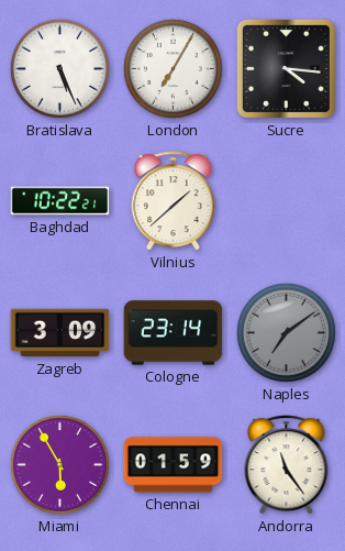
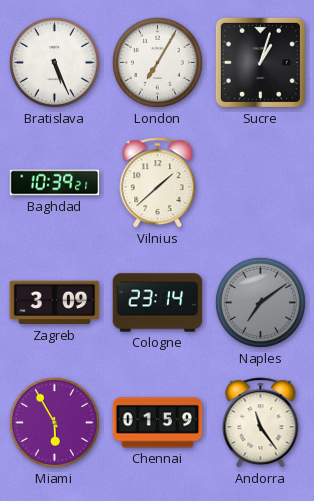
Sucre: 4:16 -> 1:03
Baghdad: 10:22 -> 10:39
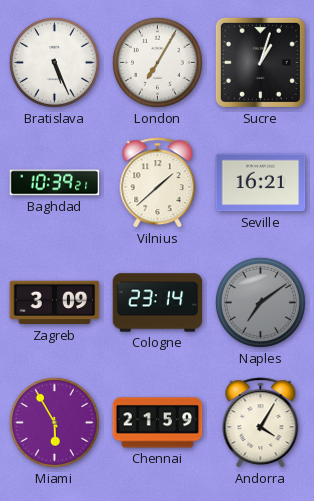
Seville: none -> 16:21
Chennai: 01:59 -> 21:59
Andorra: 11:24 -> 4:05
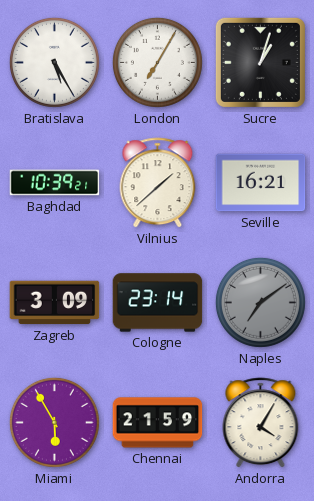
Bratislava: 5:26 -> 5:25
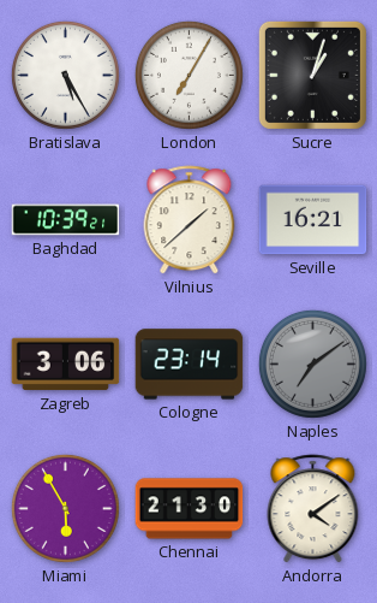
Zagreb: 3:09 -> 3:06
Chennai: 21:59 -> 21:30
Andorra: 4:05 -> 4:09
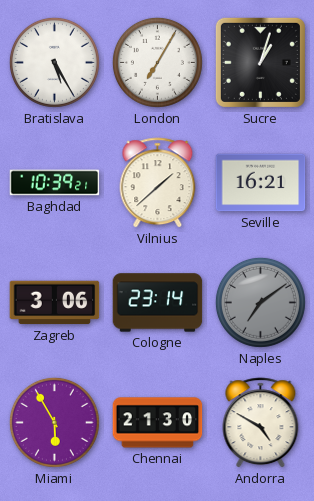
Andorra: 4:09 -> 4:50
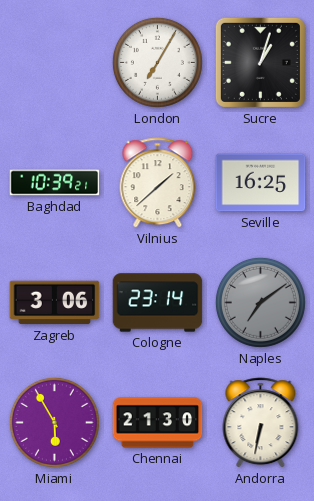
Bratislava: 5:25 -> none
Seville: 16:21 -> 16:25
Andorra: 4:50 -> 6:32
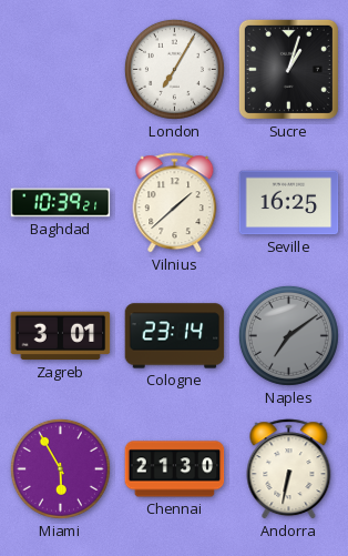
Zagreb: 3:06 -> 3:01
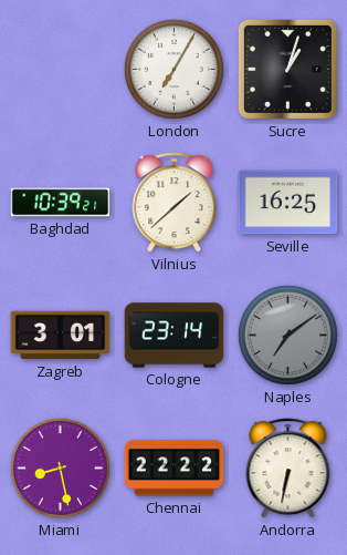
Miami: 5:55 -> 8:28
Chennai: 21:30 -> 22:22
